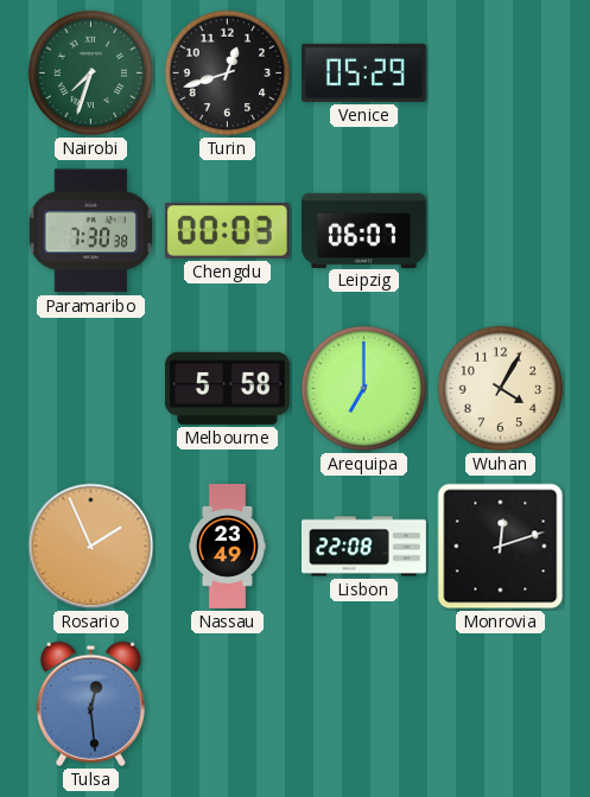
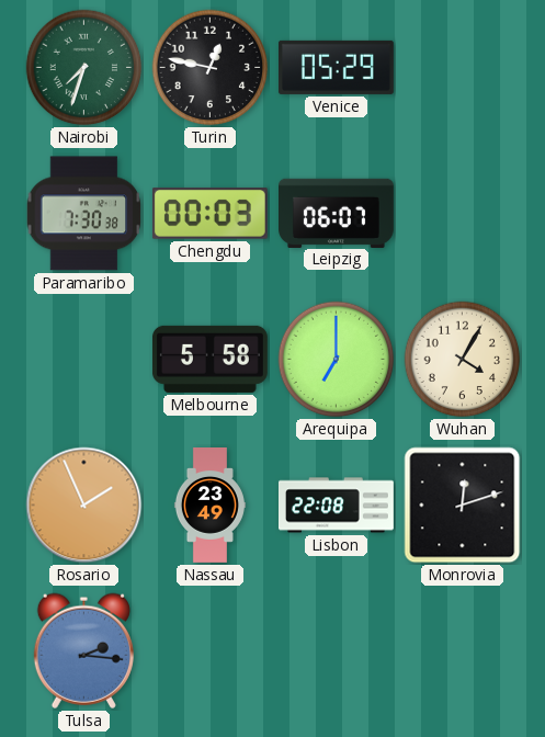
Turin: 12:42 -> 12:47
Tulsa: 12:29 -> 2:16
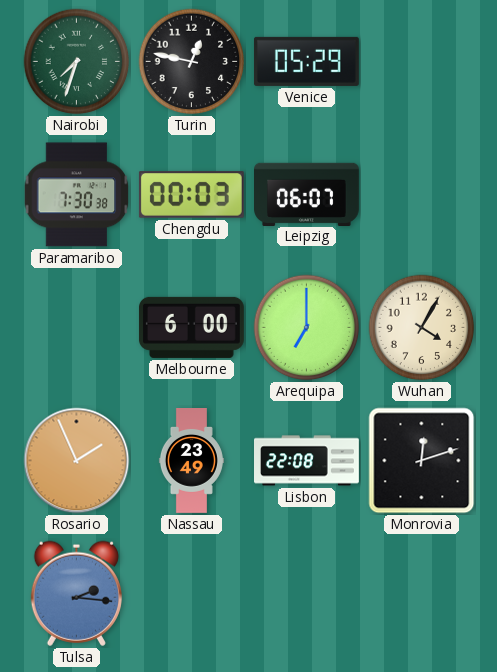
Melbourne: 5:58 -> 6:00
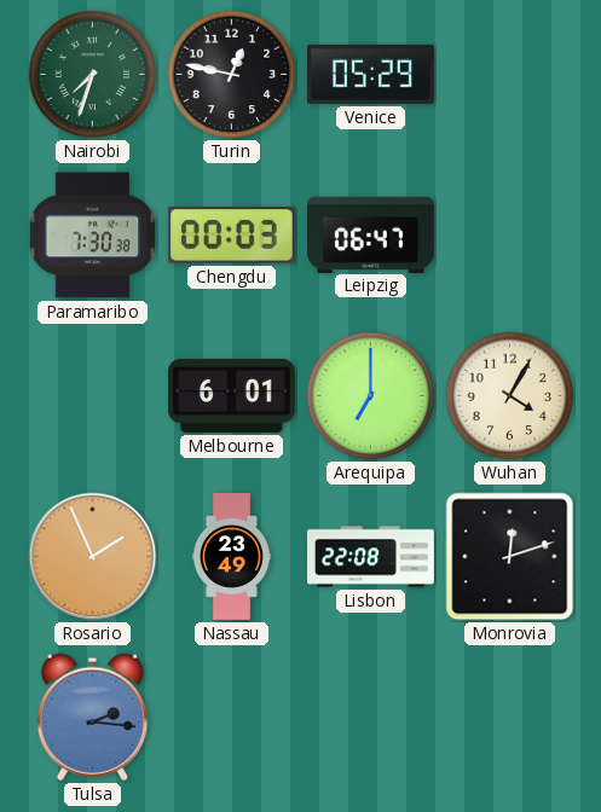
Leipzig: 06:07 -> 06:47
Melbourne: 6:00 -> 6:01
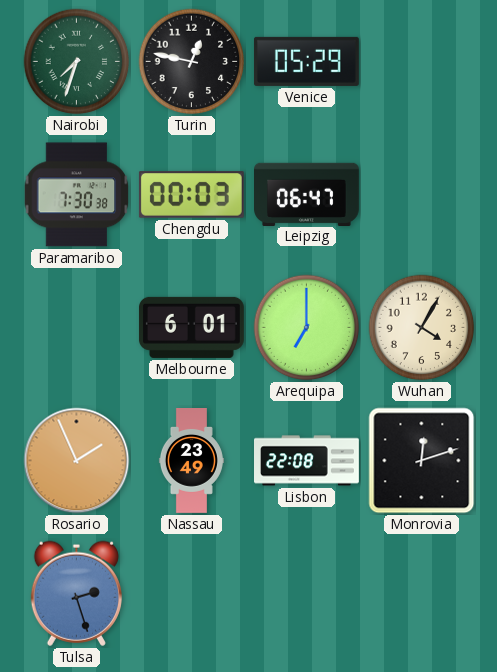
Tulsa: 2:16 -> 2:27
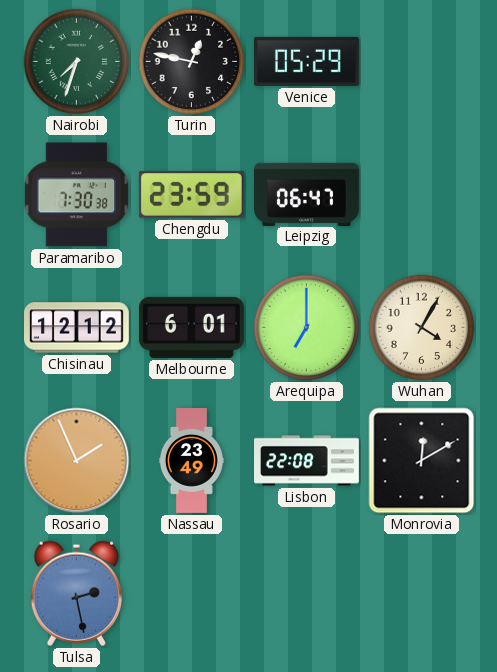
Chengdu: 00:03 -> 23:59
Chisinau: none -> 12:12
Monrovia: 12:12 -> 12:10
Tulsa: 2:27 -> 2:28
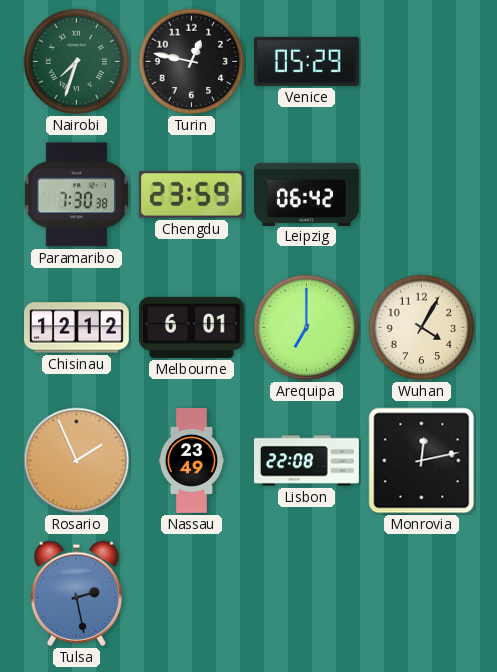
Leipzig: 06:47 -> 06:42
Monrovia: 12:10 -> 12:13
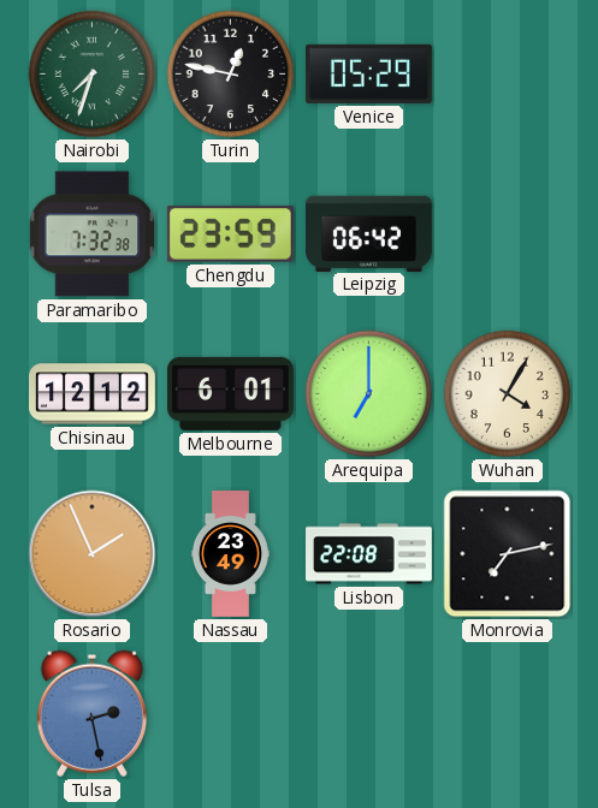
Paramaribo: 7:30 -> 7:32
Monrovia: 12:13 -> 7:13
